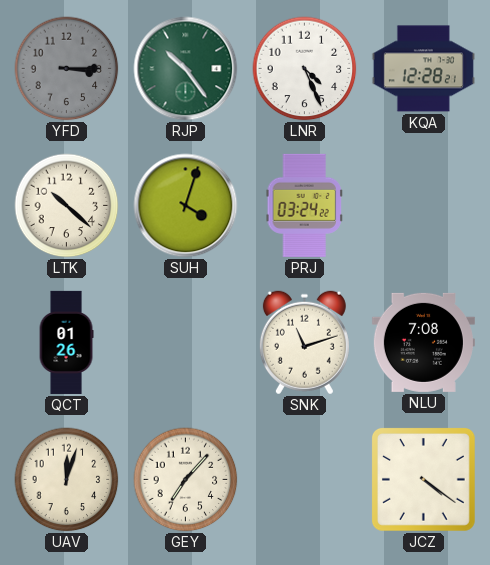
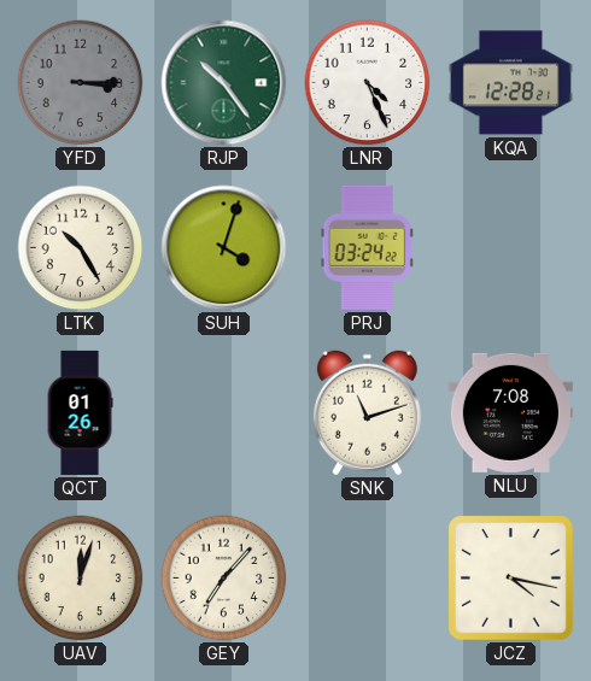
LTK: 10:22 -> 10:25
JCZ: 4:21 -> 4:17
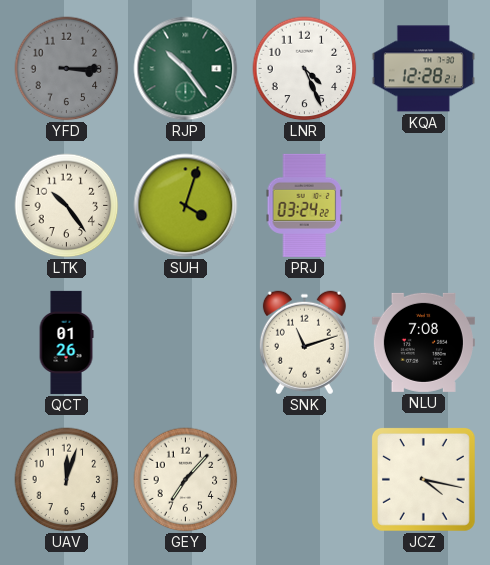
LTK: 10:25 -> 10:24
